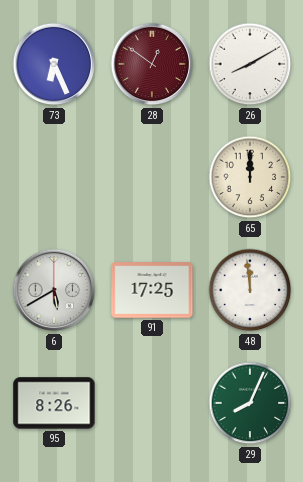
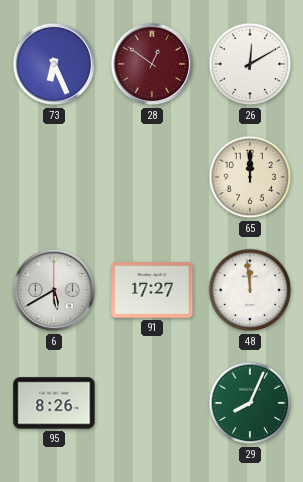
26: 8:10 -> 12:10
91: 17:25 -> 17:27
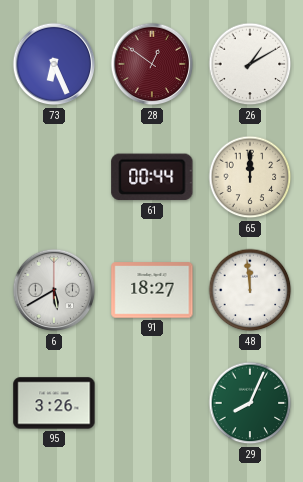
26: 12:10 -> 1:10
61: none -> 00:44
91: 17:27 -> 18:27
95: 8:26 -> 3:26
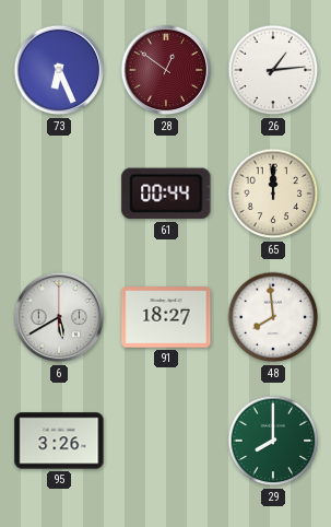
26: 1:10 -> 1:14
48: 11:59 -> 7:59
29: 8:04 -> 8:00
